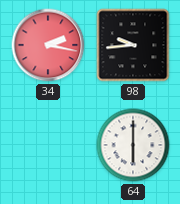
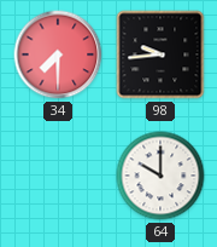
34: 2:17 -> 7:30
64: 6:00 -> 10:00
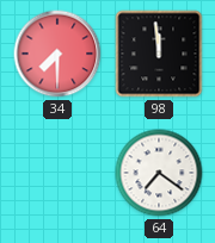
98: 9:44 -> 11:59
64: 10:00 -> 7:21
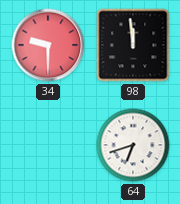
34: 7:30 -> 9:30
64: 7:21 -> 6:42
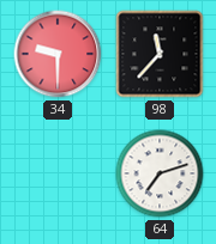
98: 11:59 -> 11:37
64: 6:42 -> 7:12
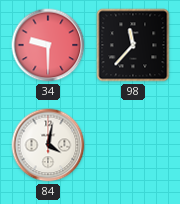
84: none -> 4:02
64: 7:12 -> none
